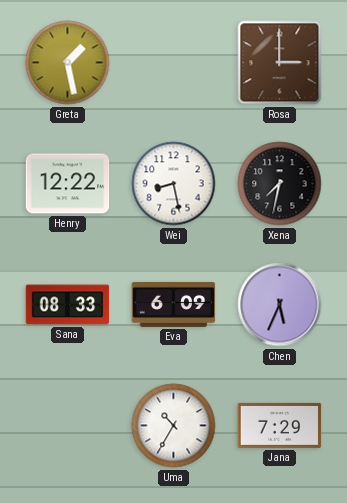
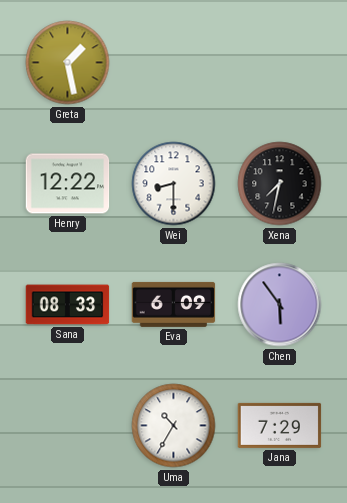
Rosa: 3:00 -> none
Wei: 8:28 -> 8:30
Chen: 5:34 -> 5:54
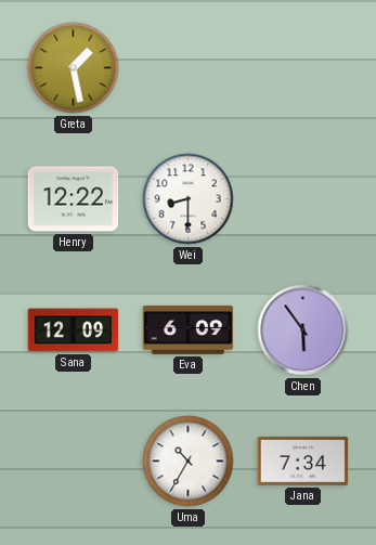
Xena: 7:32 -> none
Sana: 08:33 -> 12:09
Jana: 7:29 -> 7:34
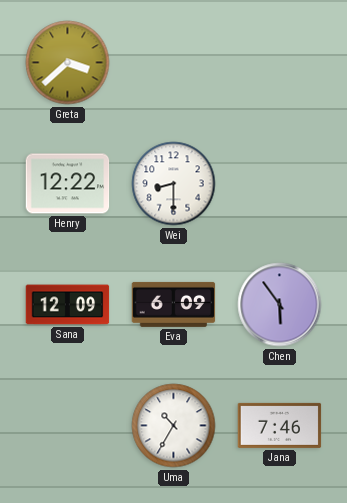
Greta: 1:28 -> 3:38
Jana: 7:34 -> 7:46
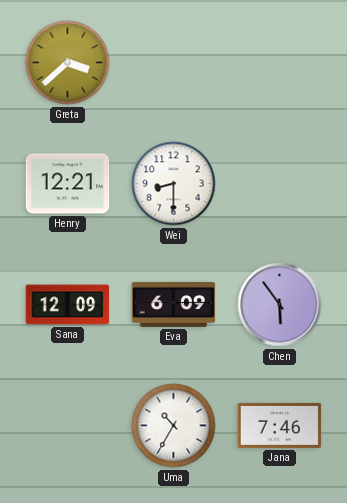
Henry: 12:22 -> 12:21
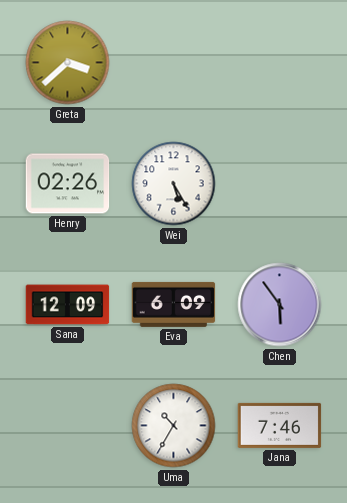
Henry: 12:21 -> 02:26
Wei: 8:30 -> 5:25
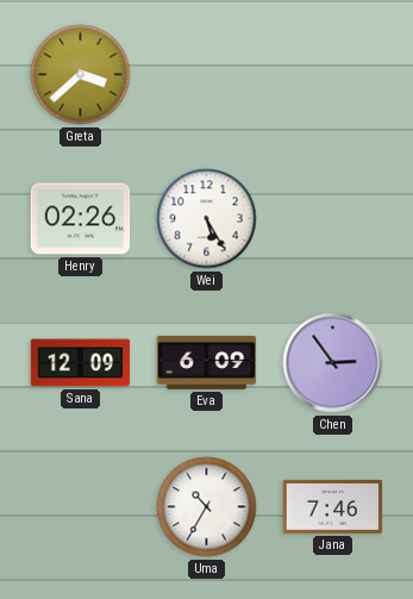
Chen: 5:54 -> 2:54
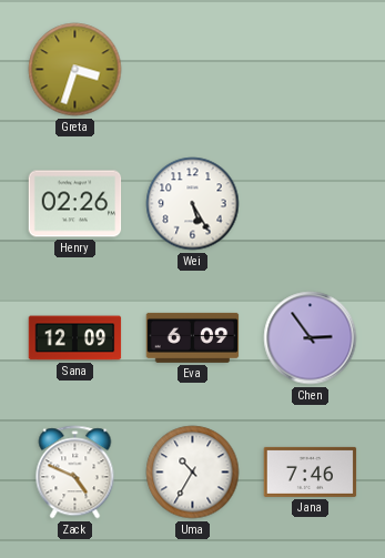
Greta: 3:38 -> 3:33
Zack: none -> 4:49
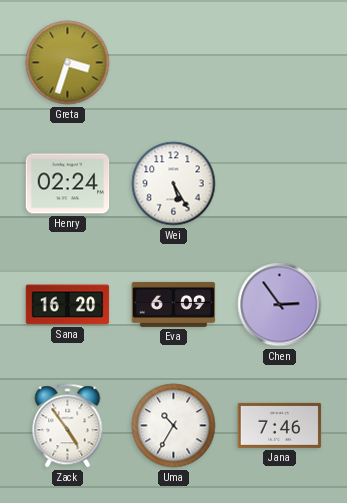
Henry: 02:26 -> 02:24
Sana: 12:09 -> 16:20
Zack: 4:49 -> 4:54
